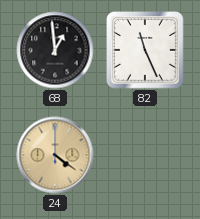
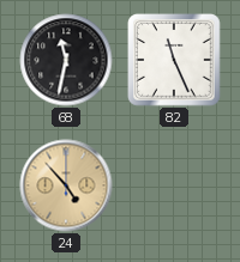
68: 12:59 -> 11:32
24: 4:21 -> 4:53
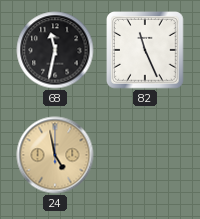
24: 4:53 -> 4:58
